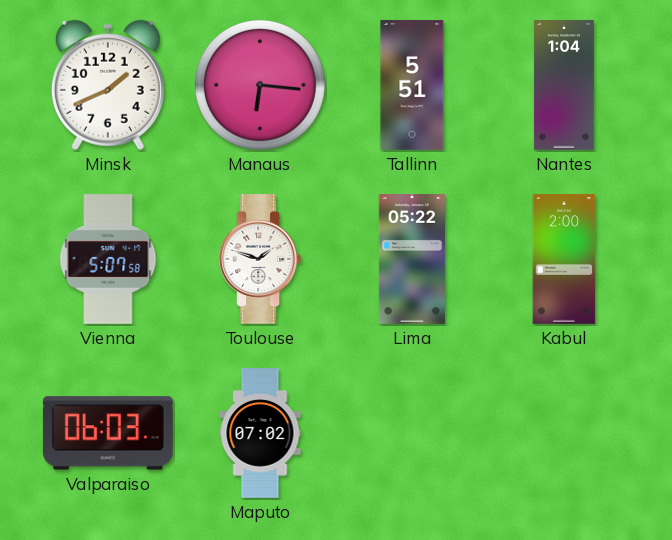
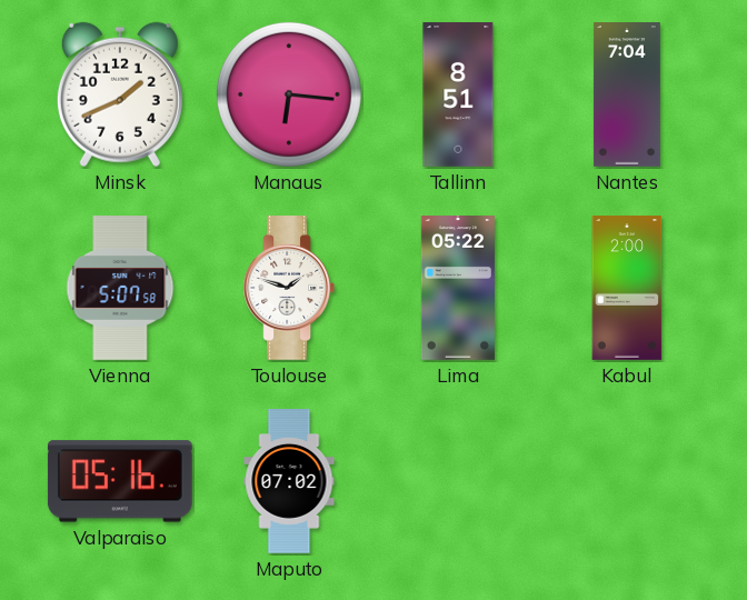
Tallinn: 5:51 -> 8:51
Nantes: 1:04 -> 7:04
Valparaiso: 06:03 -> 05:16
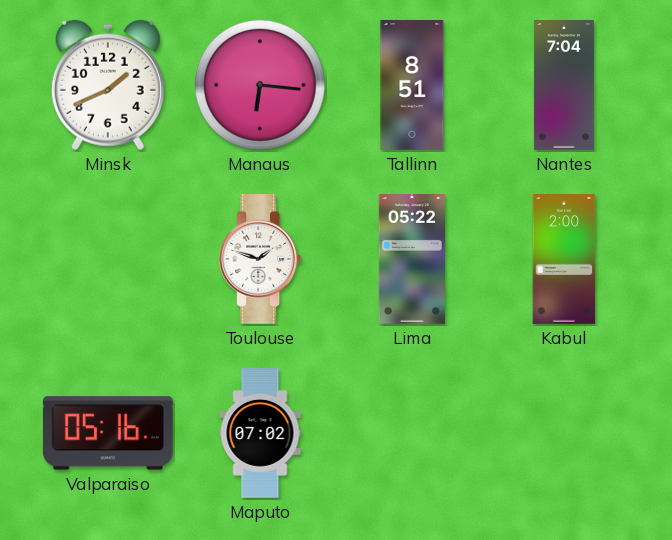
Vienna: 5:07 -> none
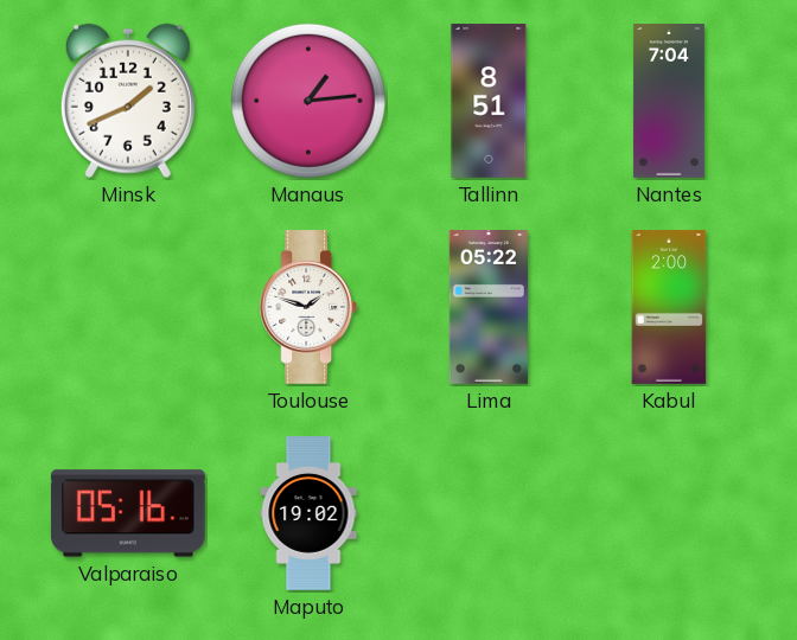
Manaus: 6:16 -> 1:14
Maputo: 07:02 -> 19:02
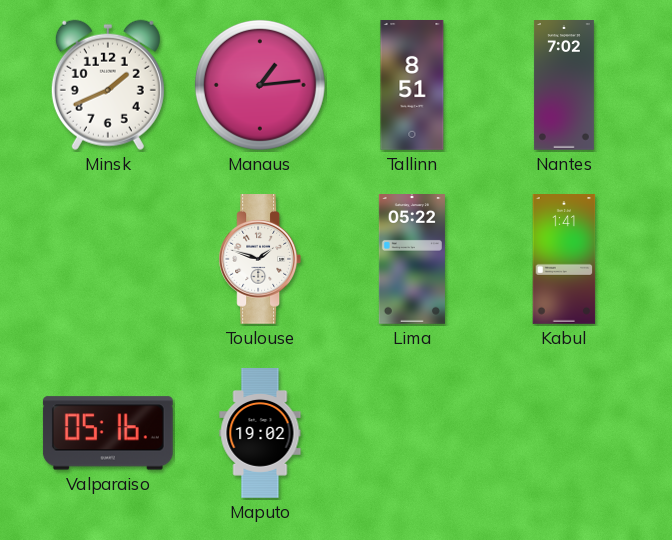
Nantes: 7:04 -> 7:02
Kabul: 2:00 -> 1:41
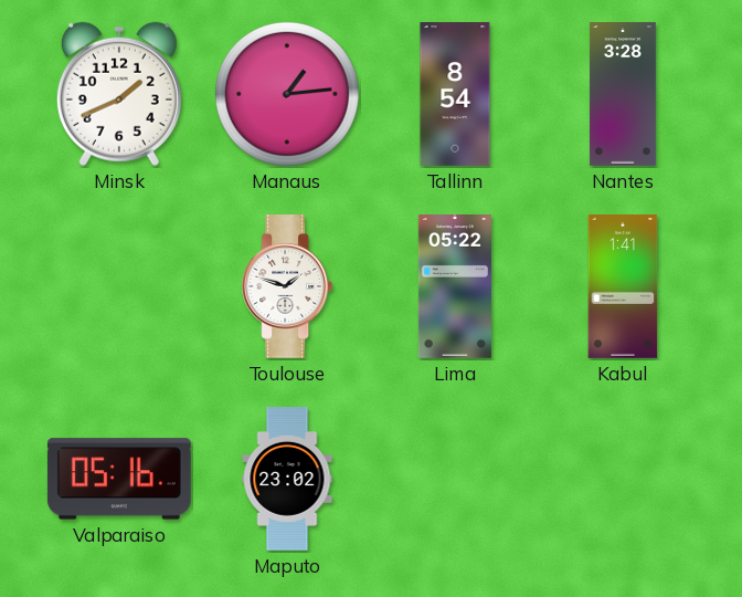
Tallinn: 8:51 -> 8:54
Nantes: 7:02 -> 3:28
Maputo: 19:02 -> 23:02
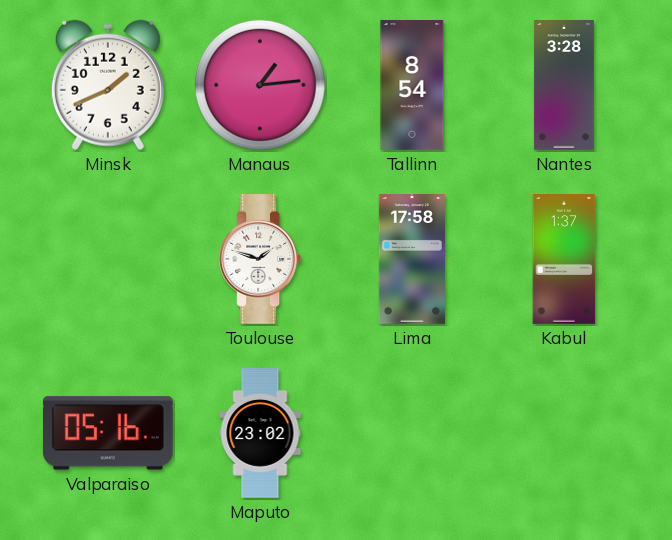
Lima: 05:22 -> 17:58
Kabul: 1:41 -> 1:37
